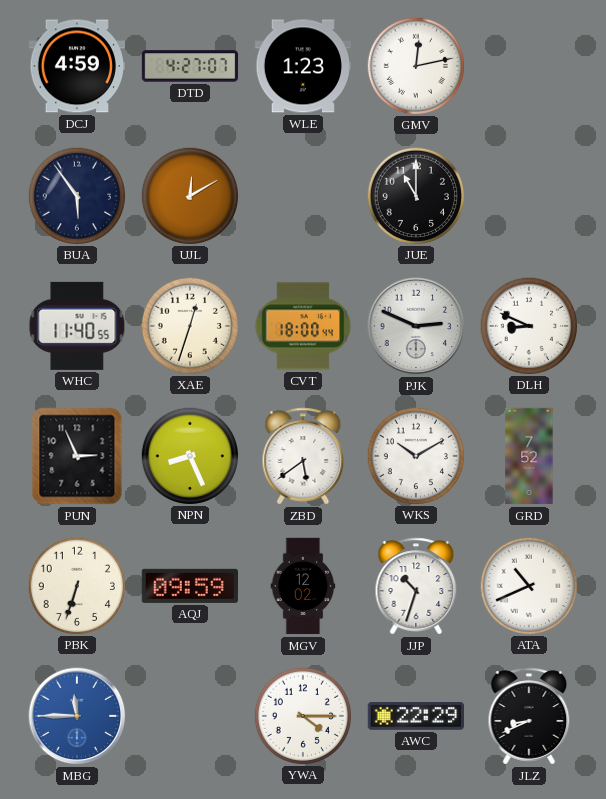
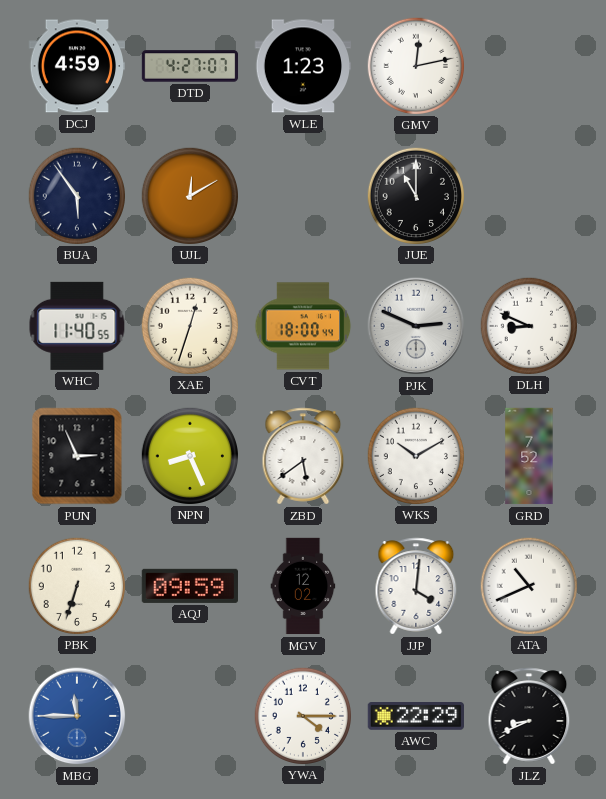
JJP: 10:33 -> 4:01
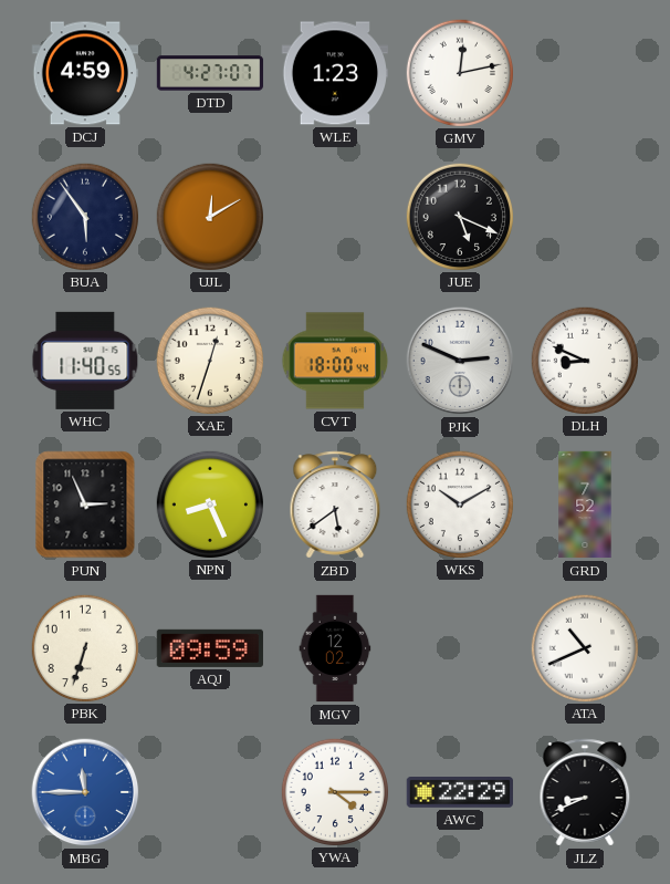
JUE: 11:00 -> 5:19
JJP: 4:01 -> none
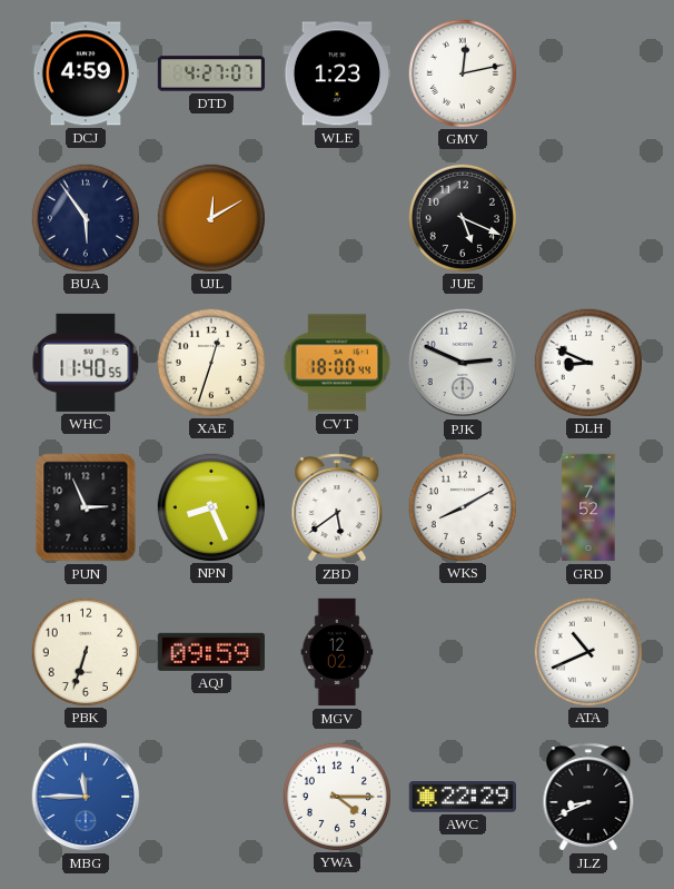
WKS: 10:10 -> 8:10
